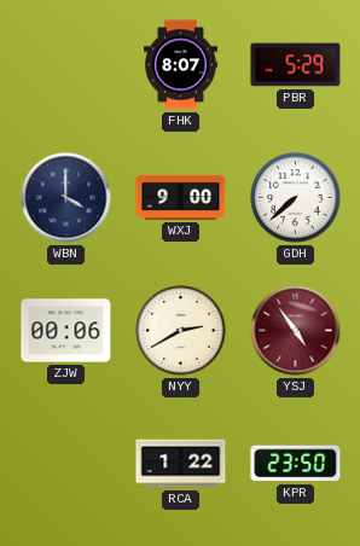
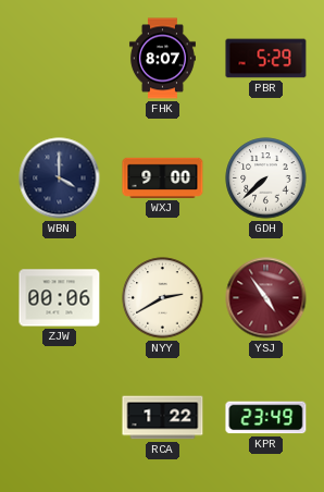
KPR: 23:50 -> 23:49
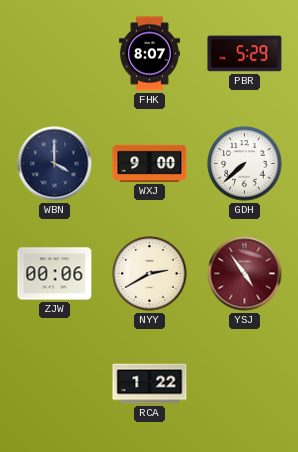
KPR: 23:49 -> none
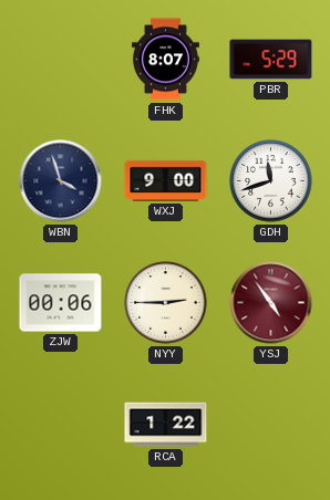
WBN: 4:00 -> 3:57
GDH: 7:38 -> 11:42
NYY: 2:40 -> 2:45
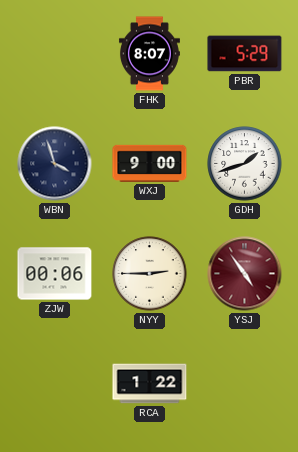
GDH: 11:42 -> 1:42
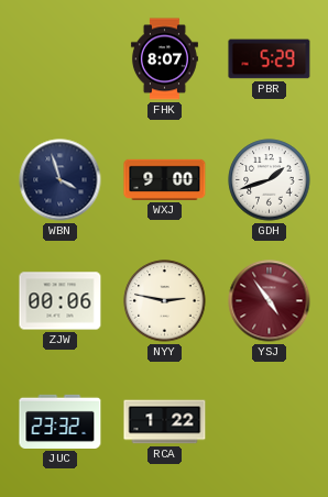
NYY: 2:45 -> 2:47
JUC: none -> 23:32
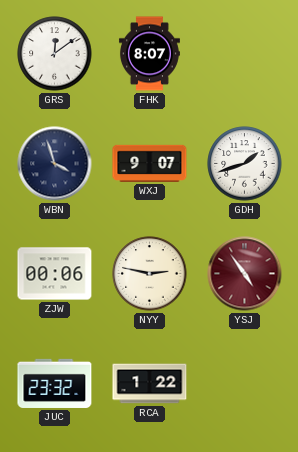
GRS: none -> 12:09
PBR: 5:29 -> none
WXJ: 9:00 -> 9:07
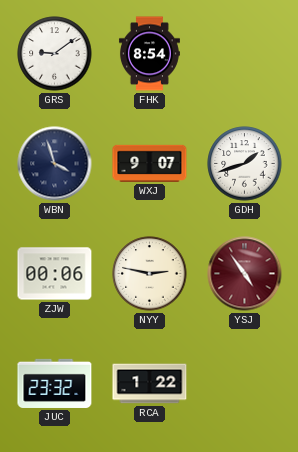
GRS: 12:09 -> 9:09
FHK: 8:07 -> 8:54
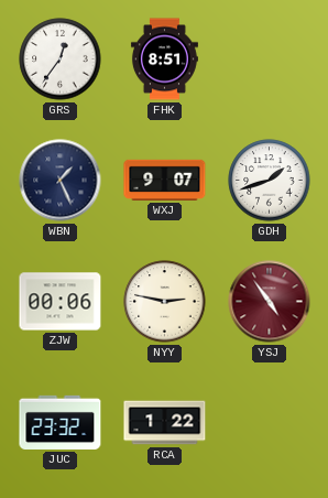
GRS: 9:09 -> 12:36
FHK: 8:54 -> 8:51
WBN: 3:57 -> 1:26
